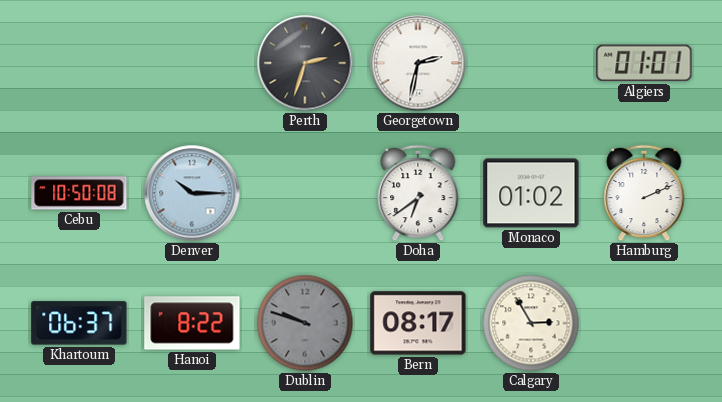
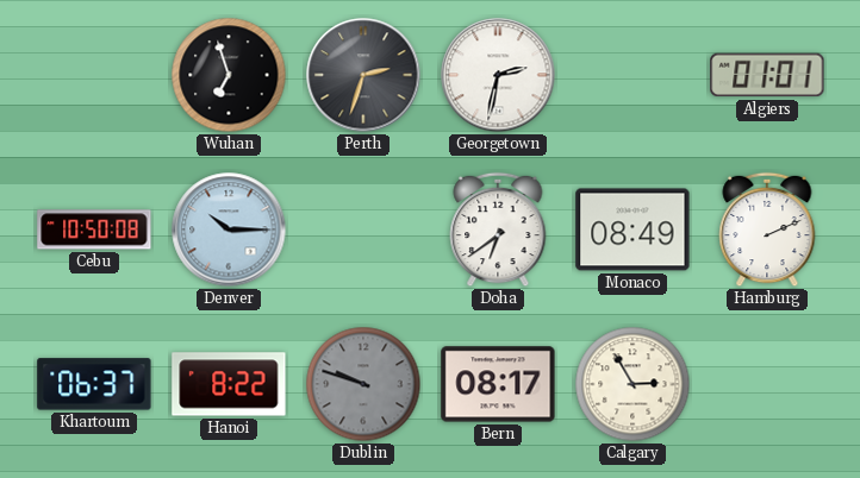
Wuhan: none -> 6:57
Monaco: 01:02 -> 08:49
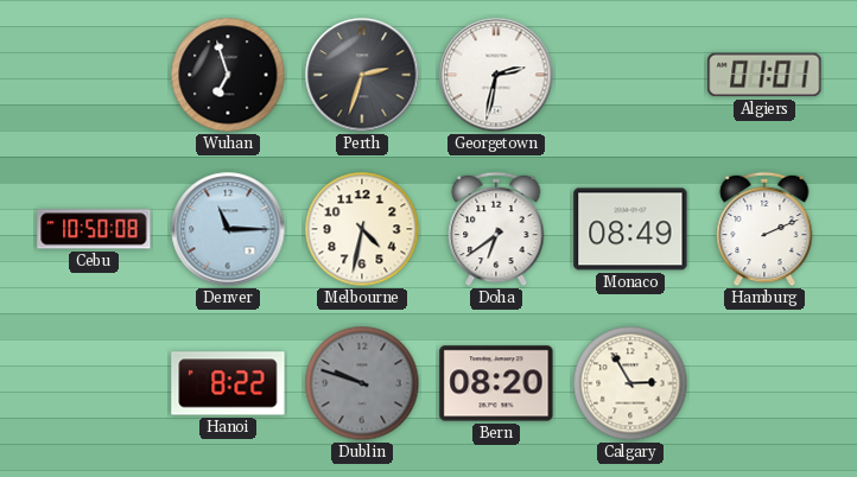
Denver: 10:15 -> 11:15
Melbourne: none -> 4:32
Khartoum: 06:37 -> none
Bern: 08:17 -> 08:20
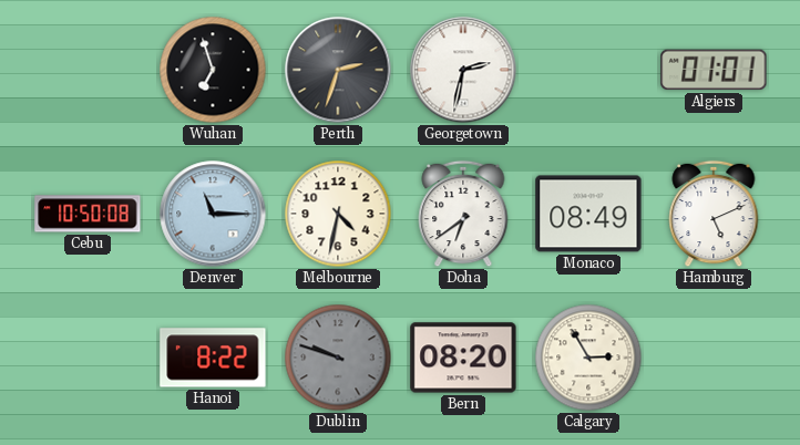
Hamburg: 2:11 -> 5:11
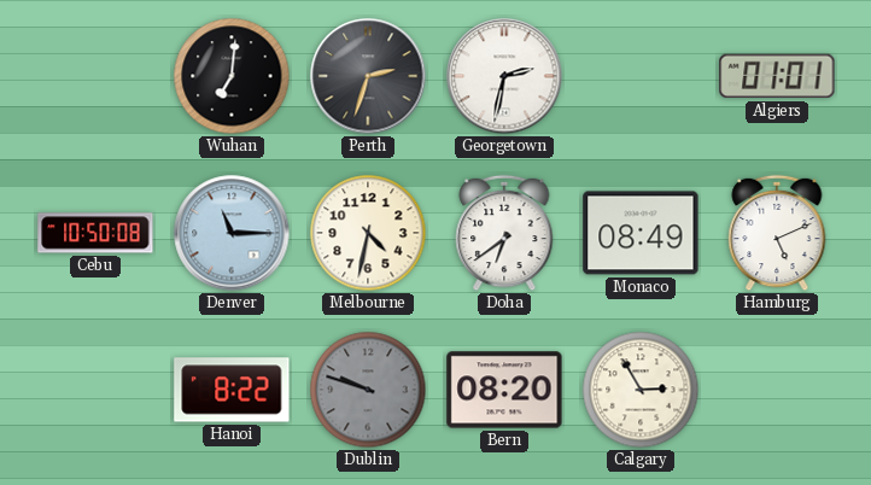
Wuhan: 6:57 -> 7:01
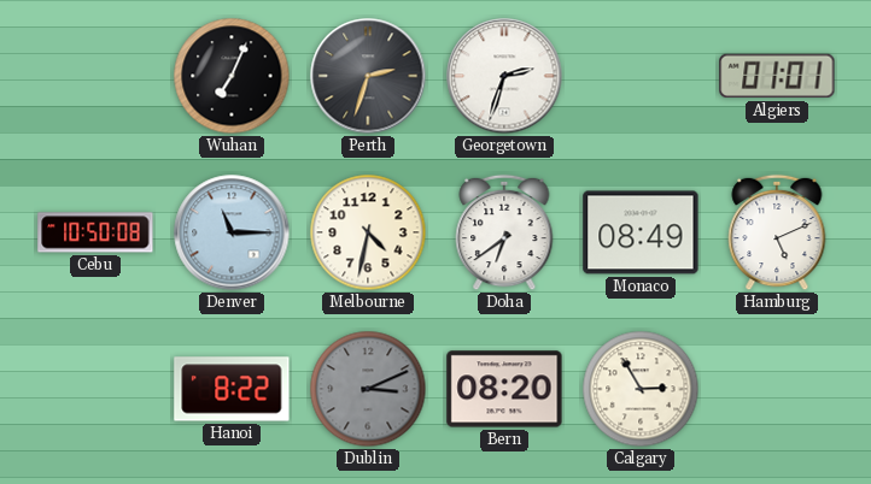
Wuhan: 7:01 -> 7:04
Georgetown: 2:32 -> 2:33
Dublin: 9:48 -> 3:11
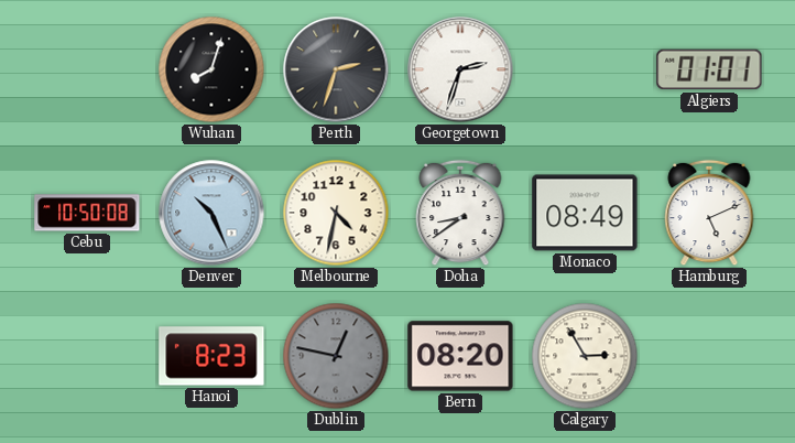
Wuhan: 7:04 -> 8:03
Denver: 11:15 -> 10:26
Doha: 6:39 -> 8:39
Hanoi: 8:22 -> 8:23
Dublin: 3:11 -> 12:47
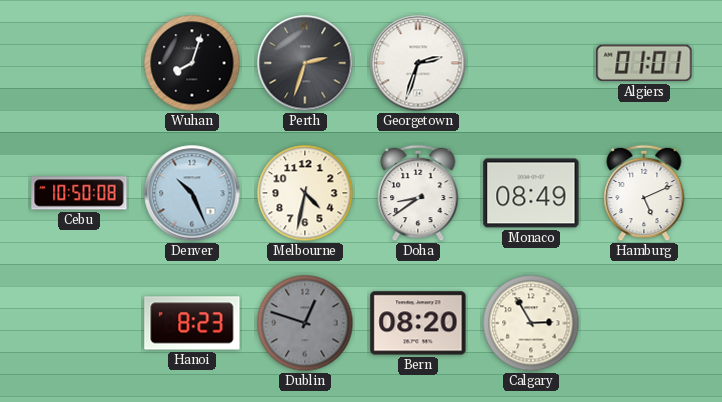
Dublin: 12:47 -> 12:48
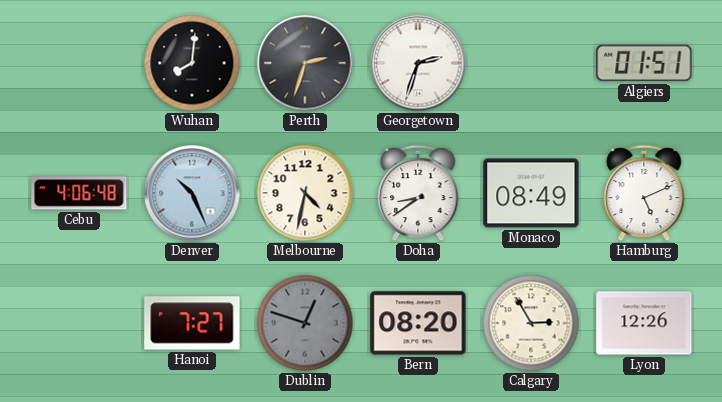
Wuhan: 8:03 -> 8:01
Algiers: 01:01 -> 01:51
Cebu: 10:50 -> 4:06
Hanoi: 8:23 -> 7:27
Lyon: none -> 12:26
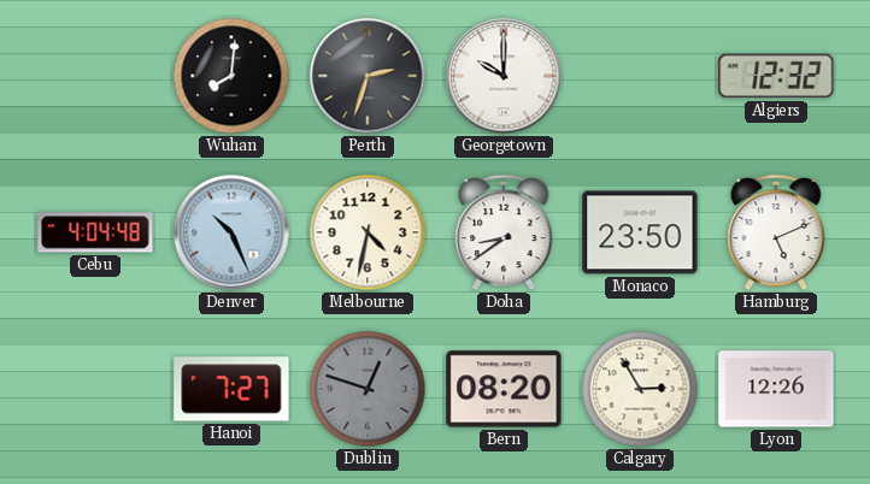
Georgetown: 2:33 -> 10:00
Algiers: 01:51 -> 12:32
Cebu: 4:06 -> 4:04
Monaco: 08:49 -> 23:50
